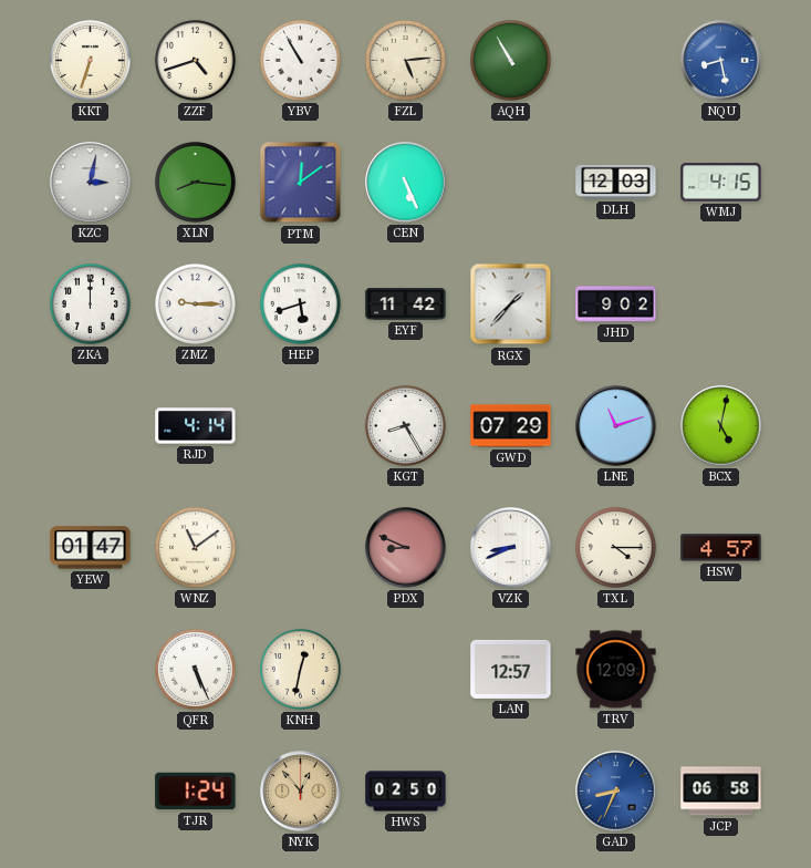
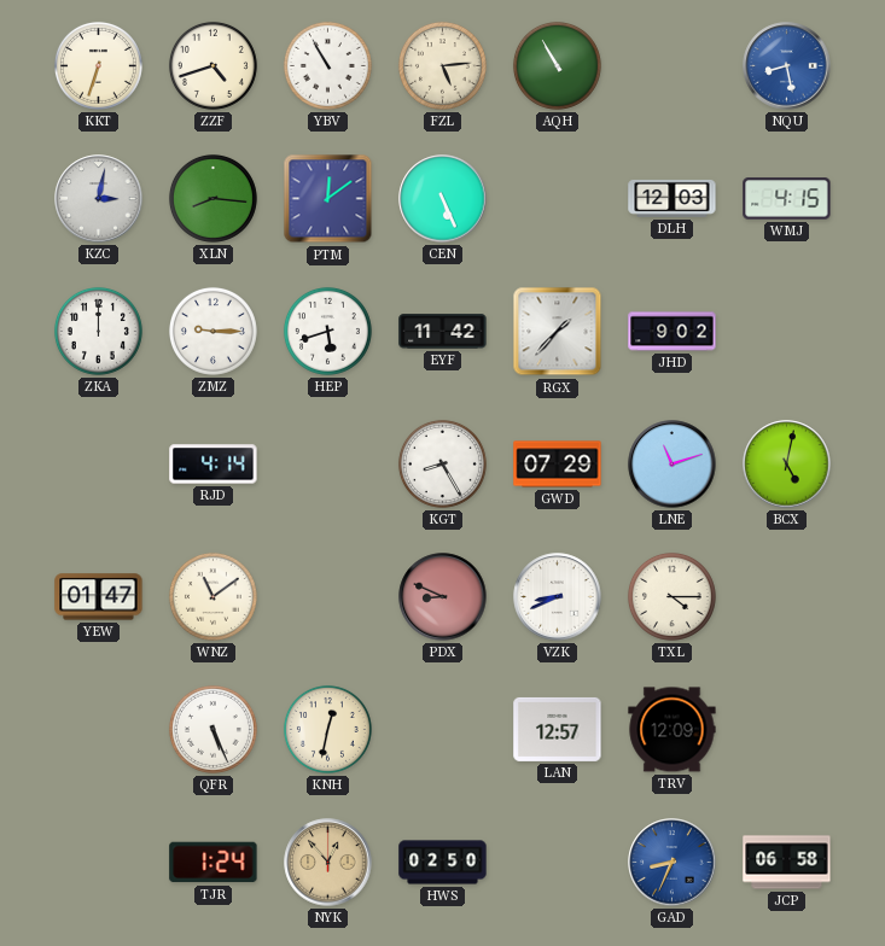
HSW: 4:57 -> none
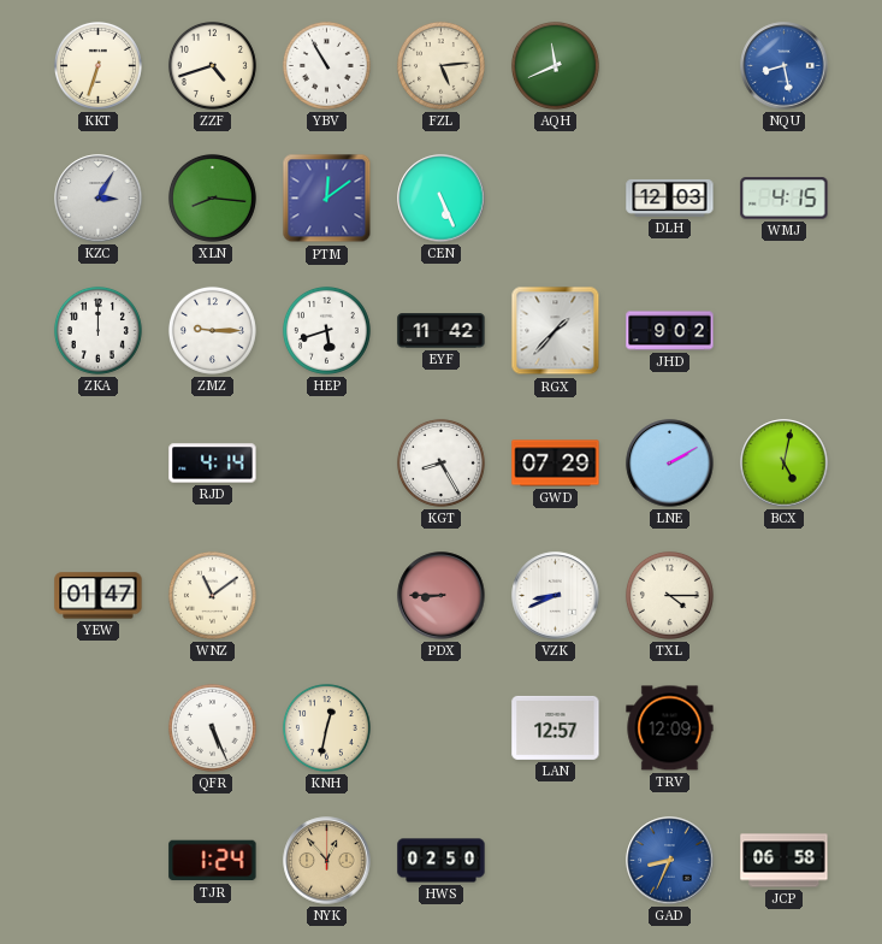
AQH: 10:55 -> 11:41
KZC: 3:02 -> 3:05
LNE: 11:12 -> 2:10
PDX: 8:49 -> 8:45
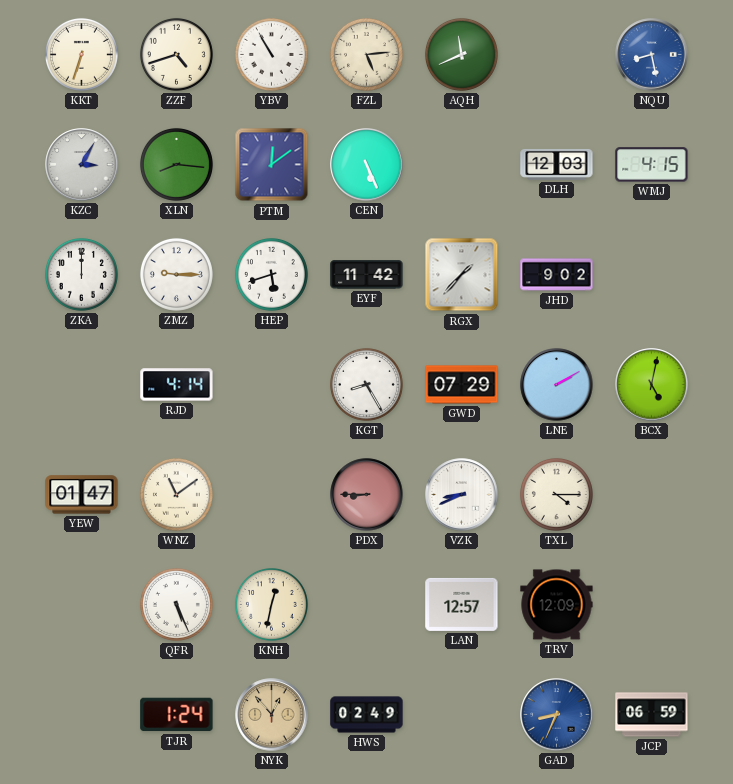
HWS: 02:50 -> 02:49
JCP: 06:58 -> 06:59
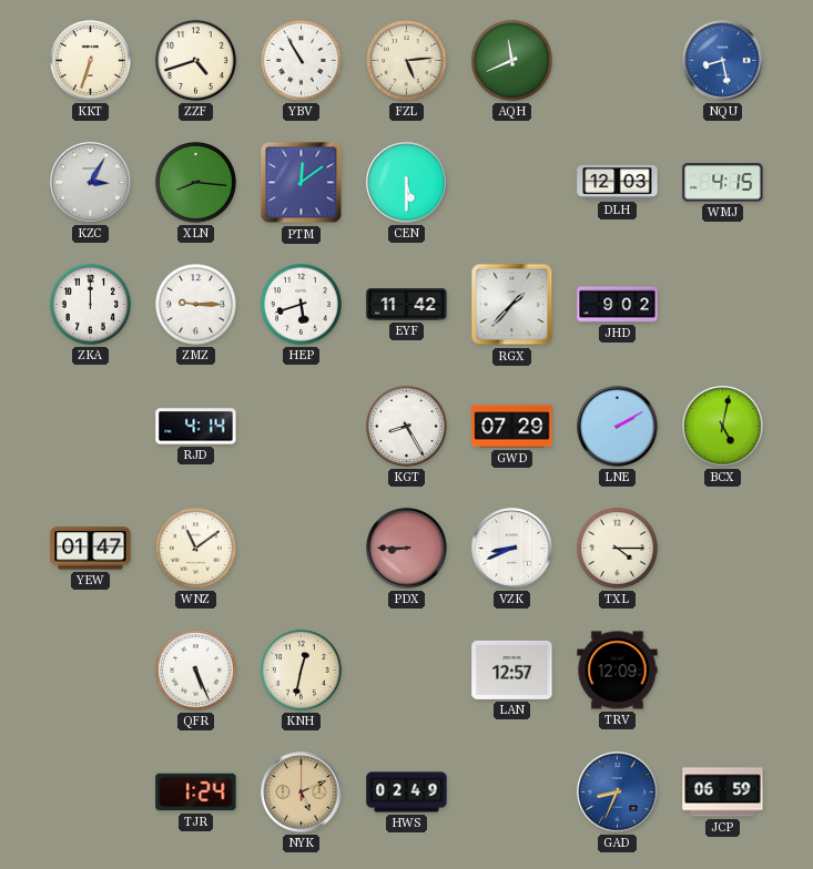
CEN: 5:26 -> 5:30
NYK: 12:53 -> 5:11
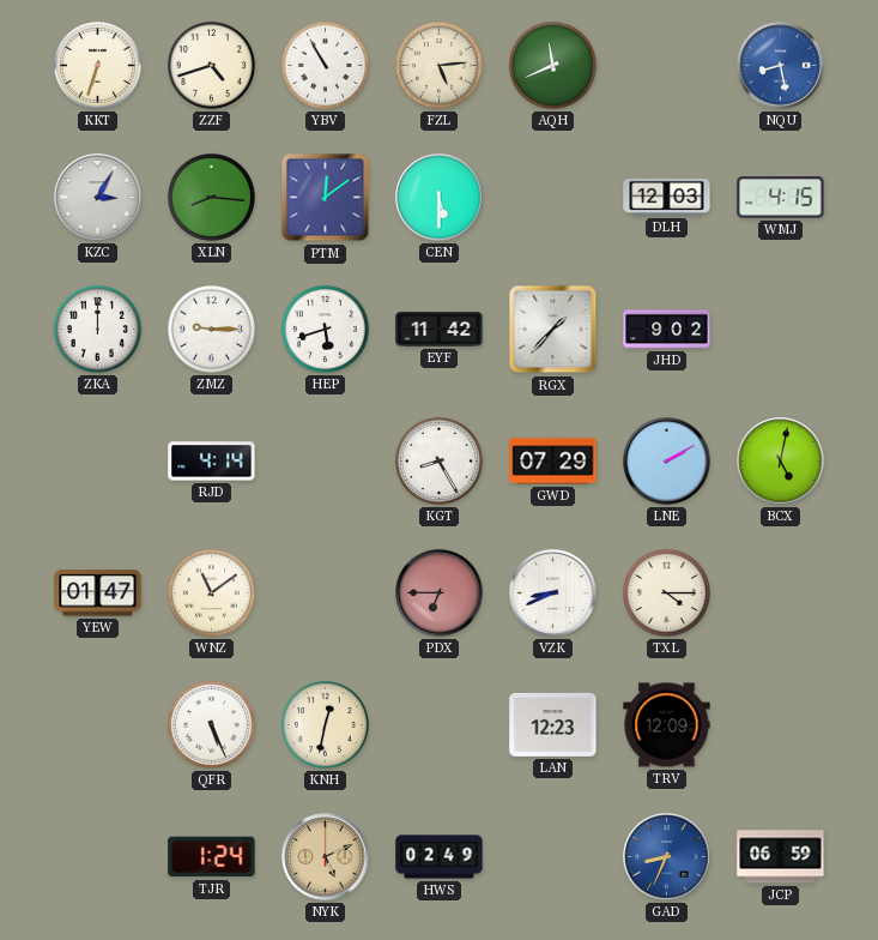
PDX: 8:45 -> 6:45
LAN: 12:57 -> 12:23
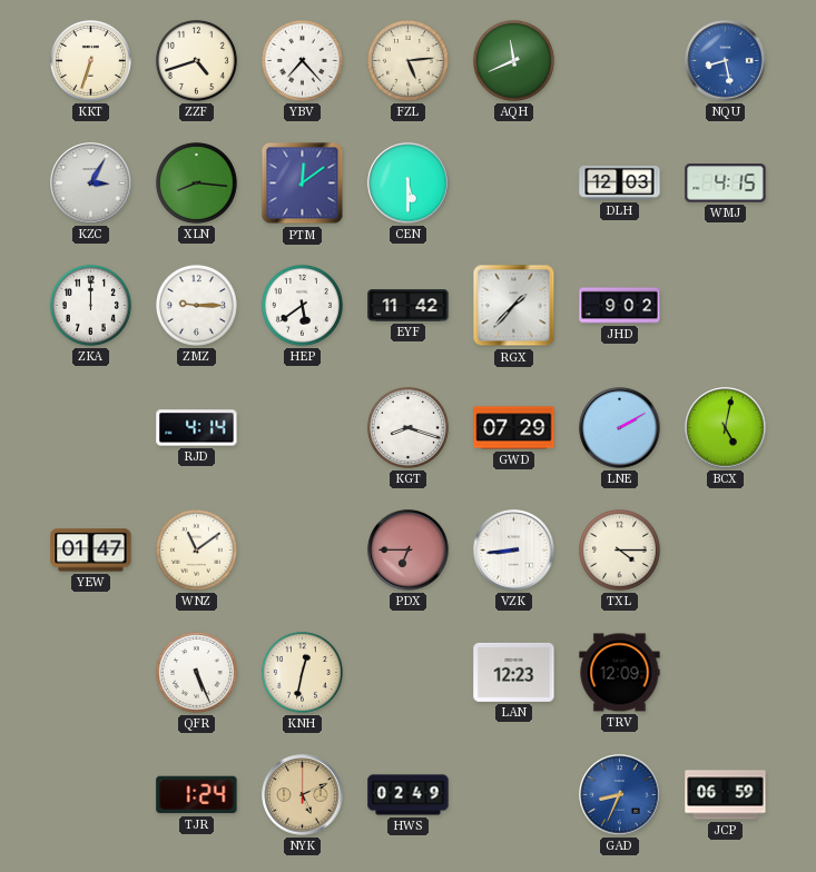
YBV: 10:55 -> 7:23
HEP: 5:42 -> 5:39
KGT: 8:25 -> 8:18
VZK: 8:41 -> 8:44
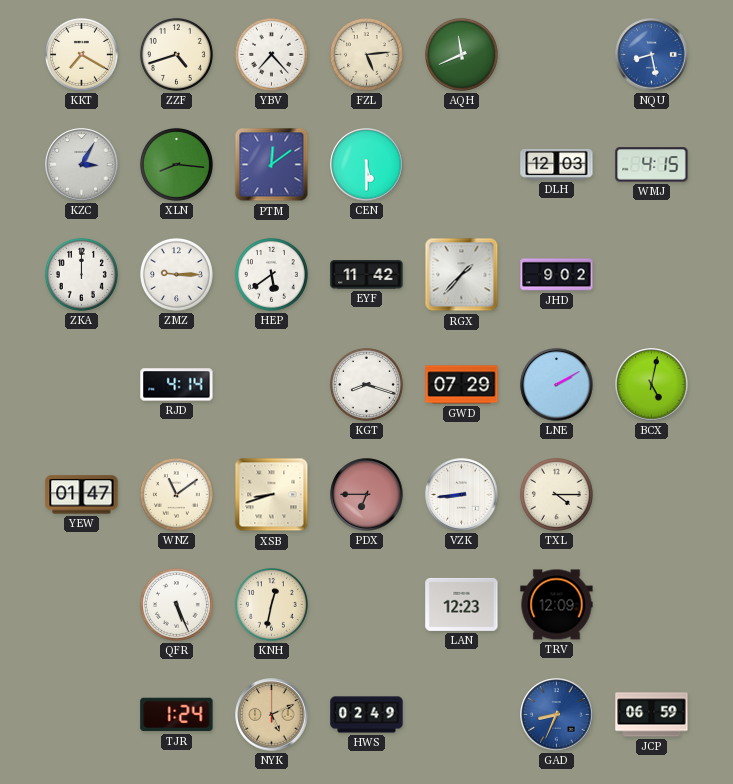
KKT: 6:33 -> 7:20
XSB: none -> 8:42
